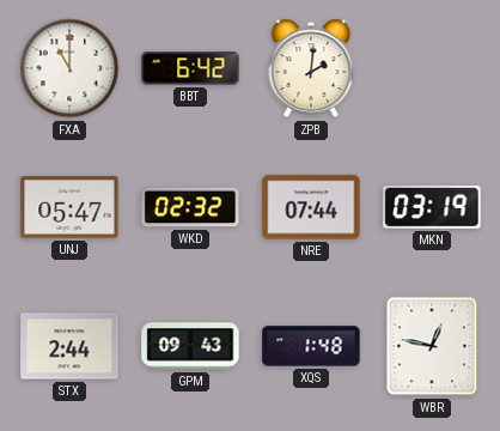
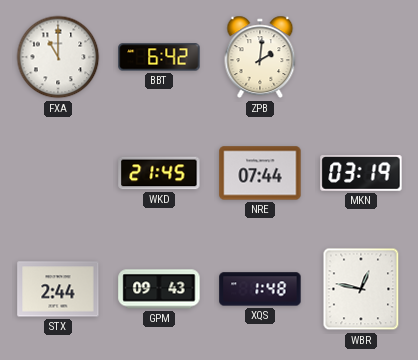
UNJ: 05:47 -> none
WKD: 02:32 -> 21:45
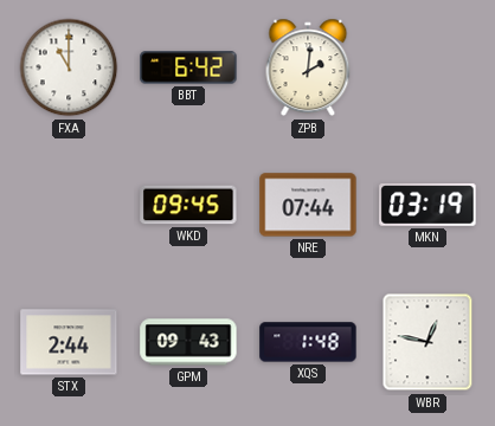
WKD: 21:45 -> 09:45
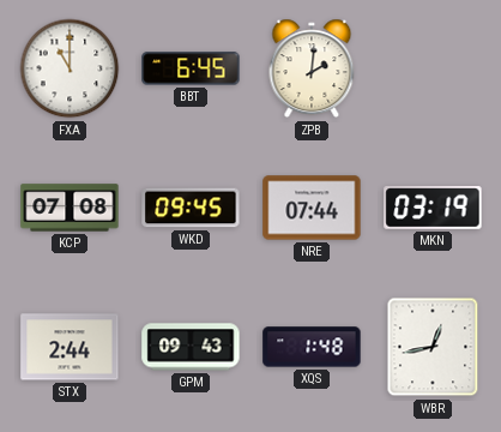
BBT: 6:42 -> 6:45
KCP: none -> 07:08
WBR: 12:47 -> 12:43
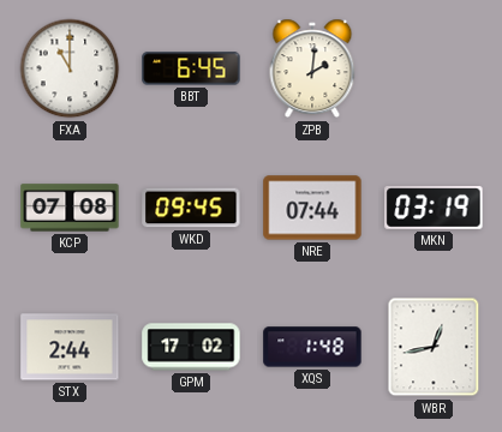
GPM: 09:43 -> 17:02
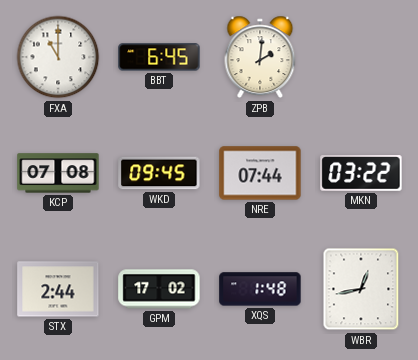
MKN: 03:19 -> 03:22
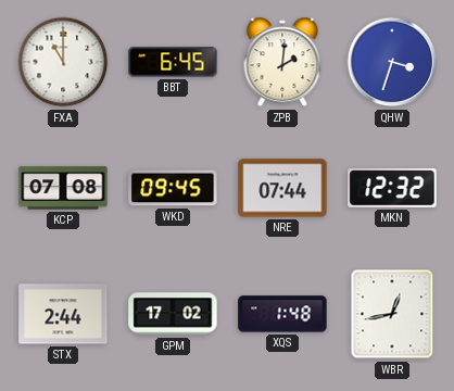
QHW: none -> 3:33
MKN: 03:22 -> 12:32
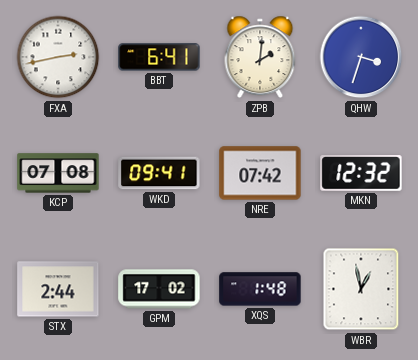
FXA: 11:00 -> 2:43
BBT: 6:45 -> 6:41
WKD: 09:45 -> 09:41
NRE: 07:44 -> 07:42
WBR: 12:43 -> 12:58
